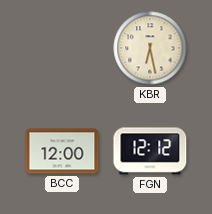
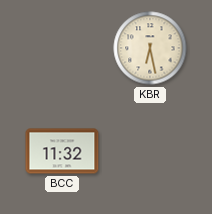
BCC: 12:00 -> 11:32
FGN: 12:12 -> none
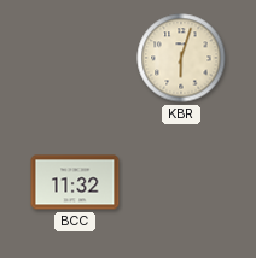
KBR: 6:28 -> 6:03
